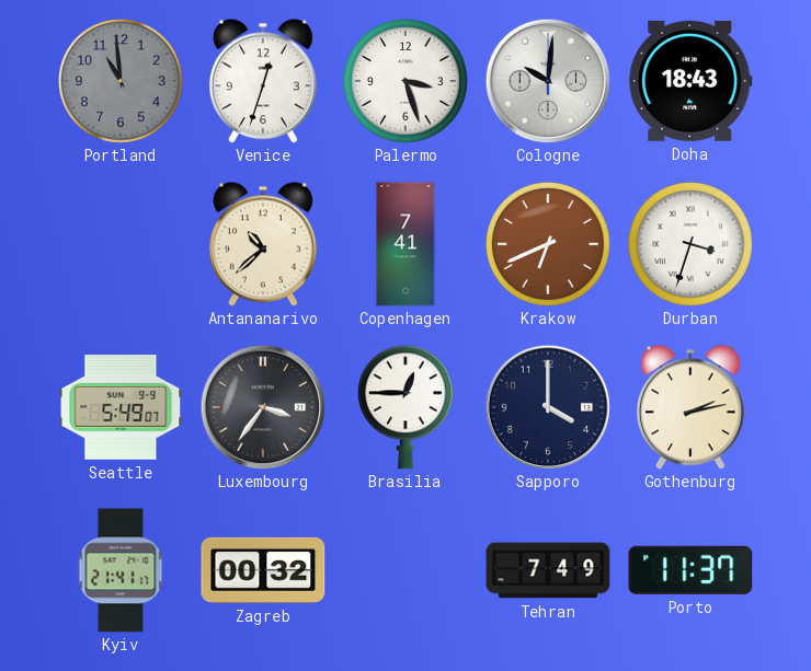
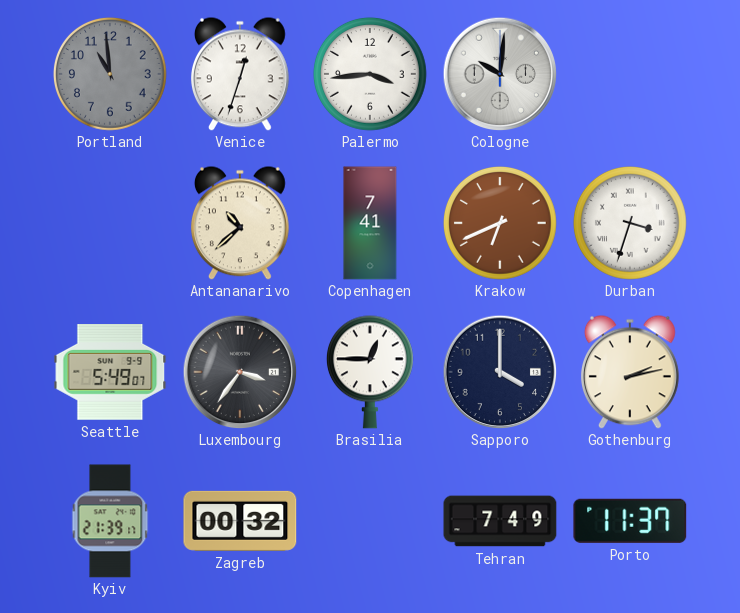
Palermo: 3:27 -> 3:44
Doha: 18:43 -> none
Kyiv: 21:41 -> 21:39
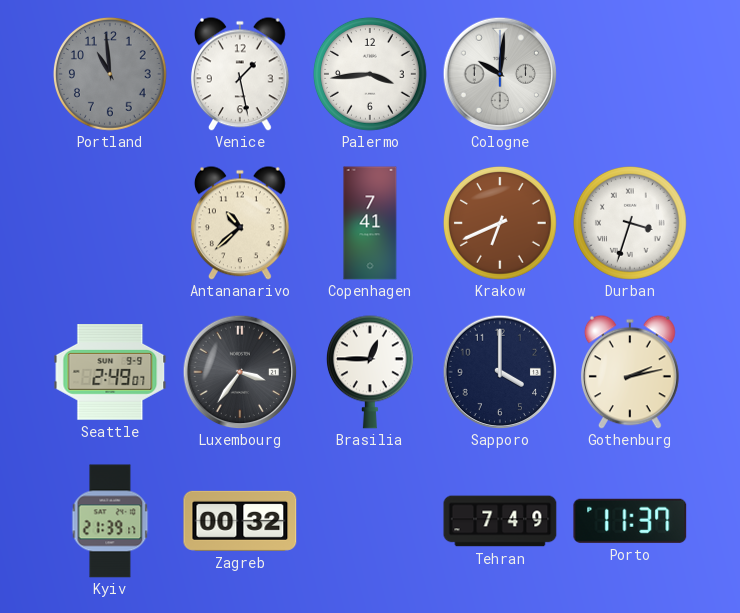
Venice: 12:33 -> 1:28
Seattle: 5:49 -> 2:49
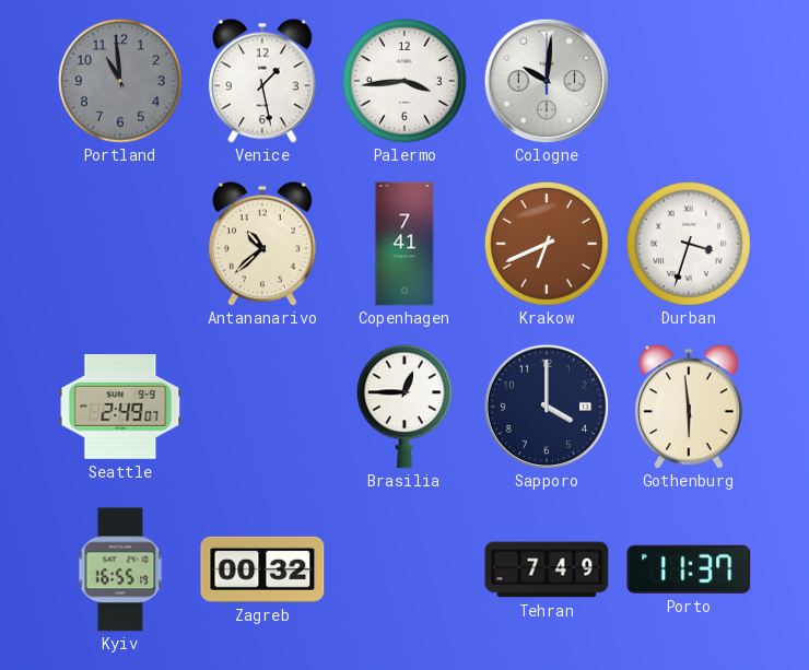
Luxembourg: 3:36 -> none
Gothenburg: 2:13 -> 5:59
Kyiv: 21:39 -> 16:55
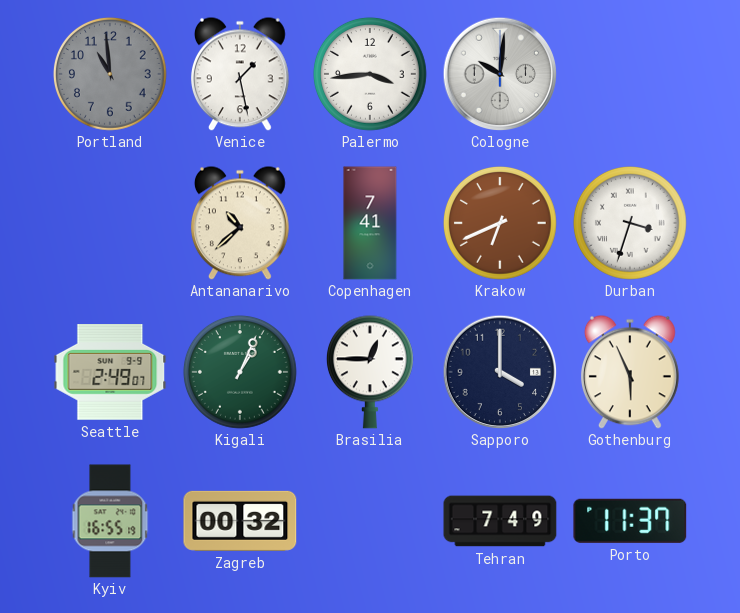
Kigali: none -> 1:04
Gothenburg: 5:59 -> 5:56
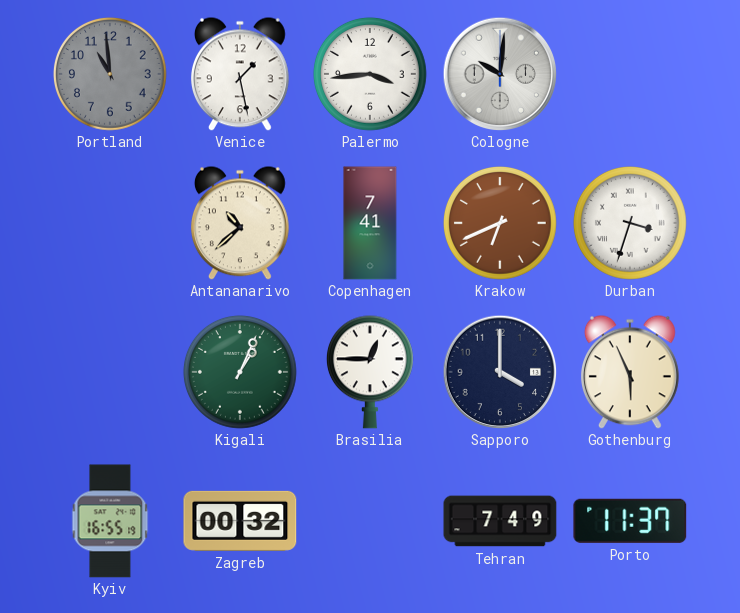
Seattle: 2:49 -> none
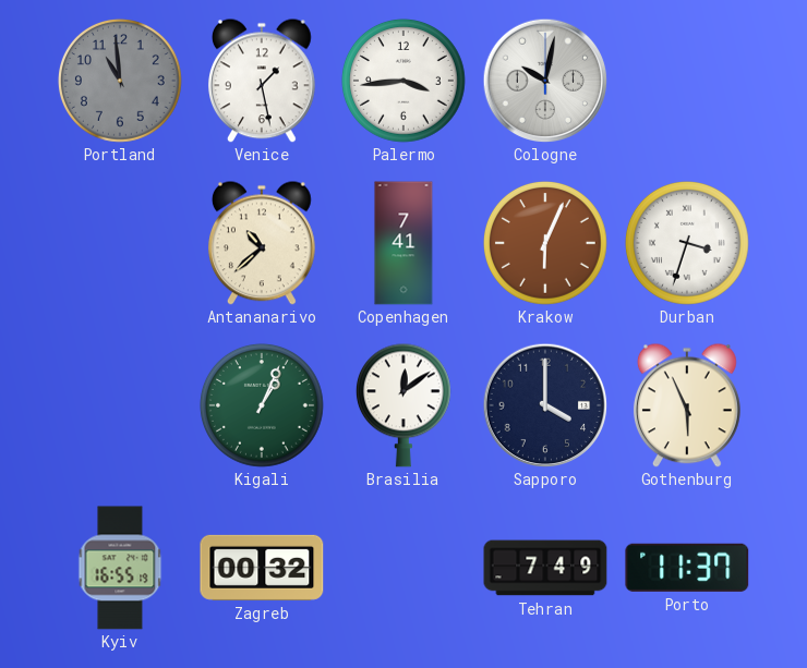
Cologne: 10:01 -> 10:02
Krakow: 6:41 -> 6:04
Brasilia: 12:45 -> 12:09
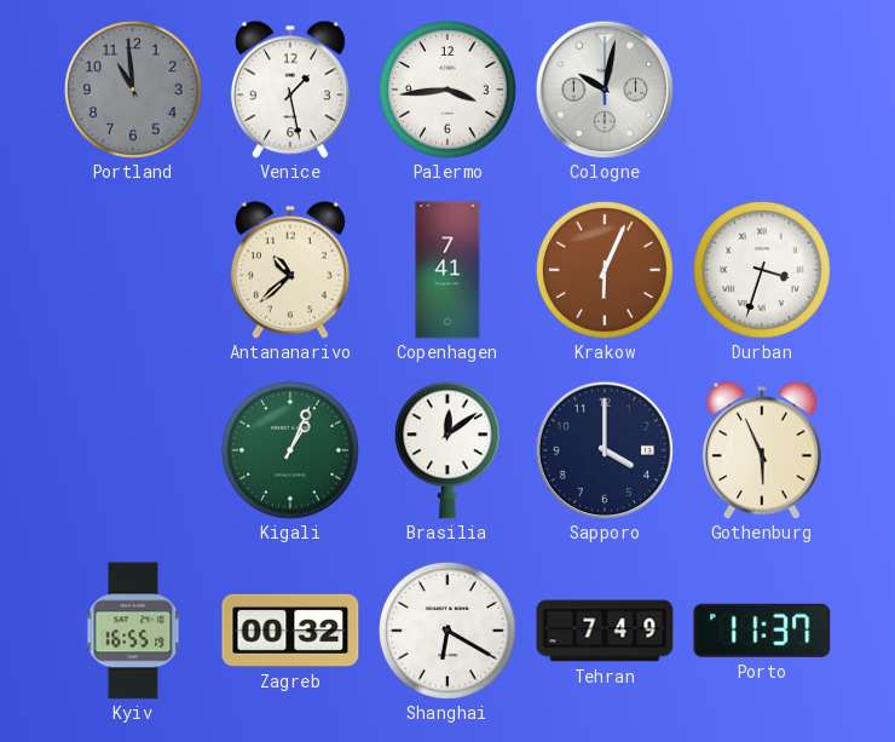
Shanghai: none -> 6:20
